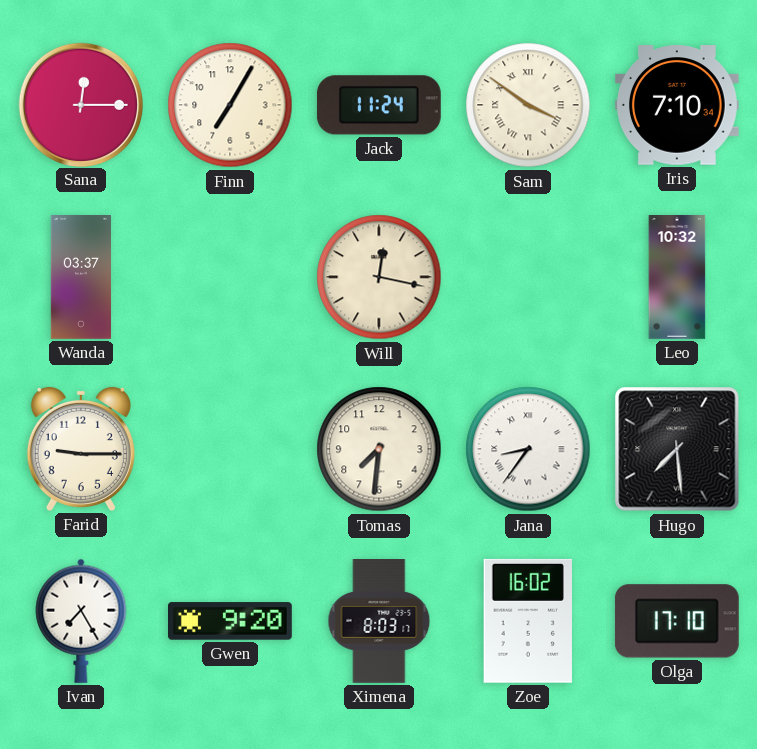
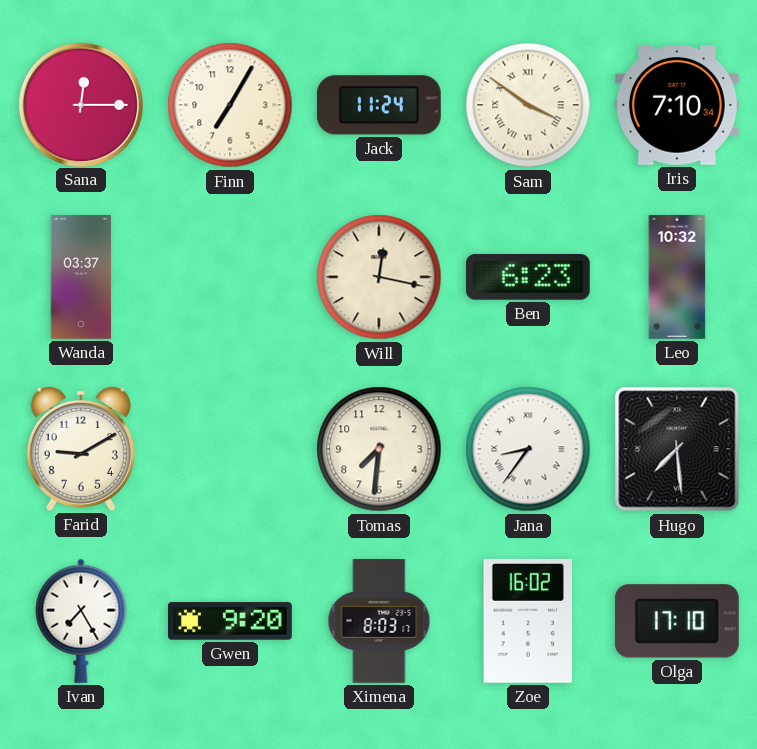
Ben: none -> 6:23
Farid: 9:15 -> 9:10
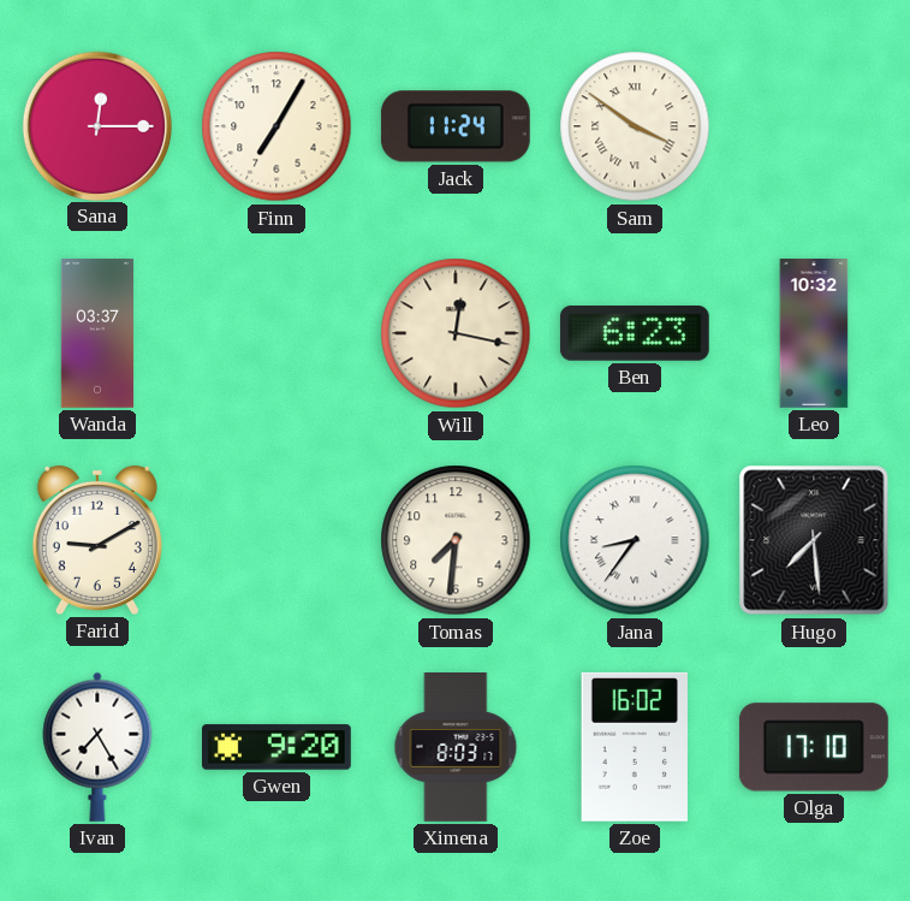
Iris: 7:10 -> none
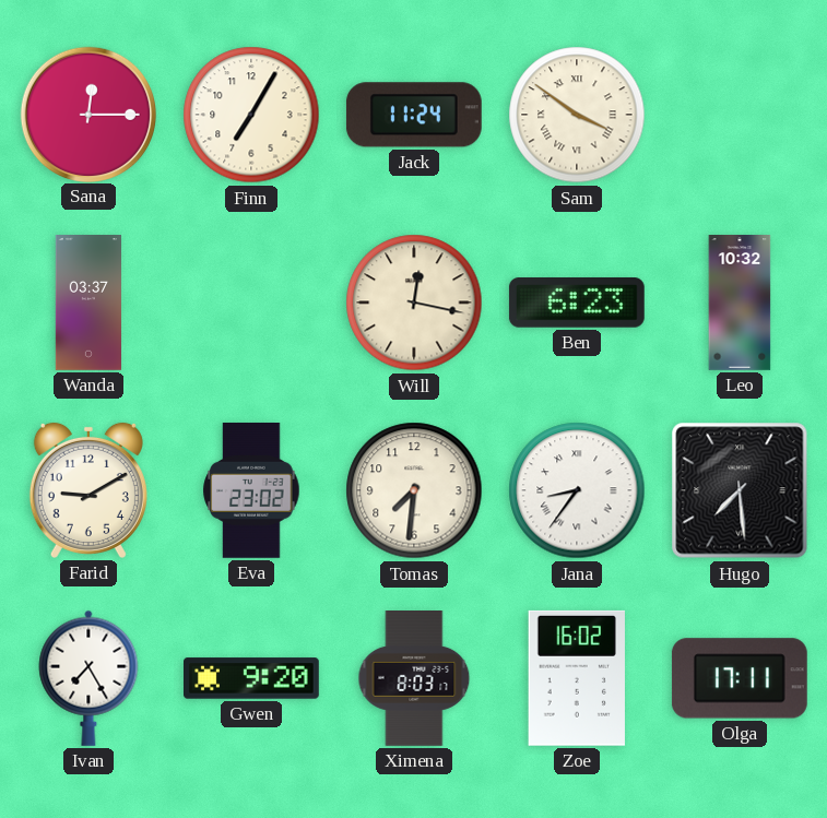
Eva: none -> 23:02
Olga: 17:10 -> 17:11
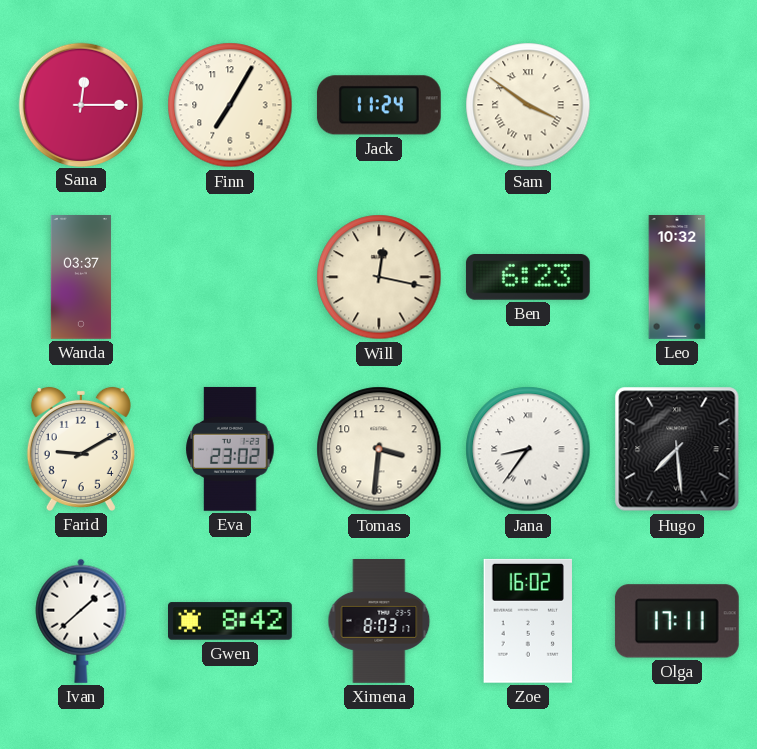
Tomas: 7:31 -> 3:31
Ivan: 7:25 -> 1:38
Gwen: 9:20 -> 8:42
